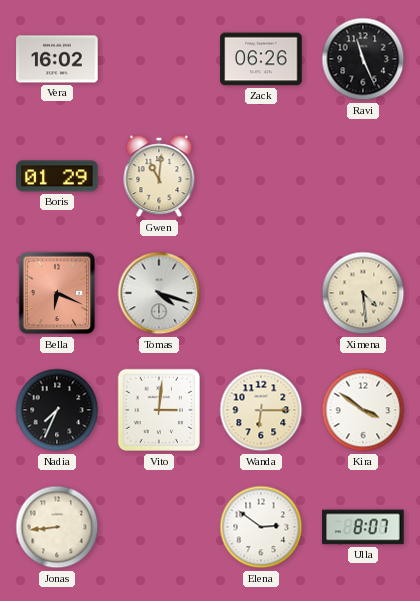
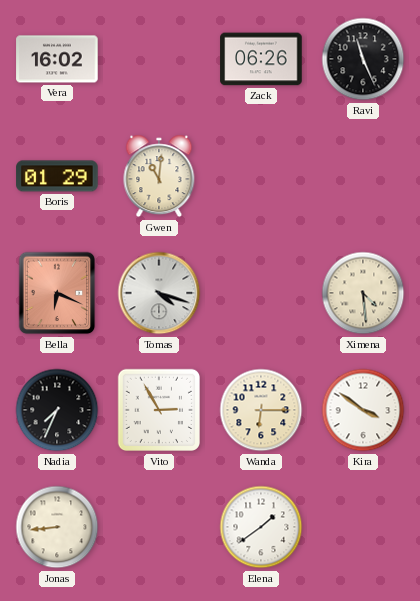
Vito: 3:01 -> 2:55
Elena: 2:51 -> 1:39
Ulla: 8:07 -> none
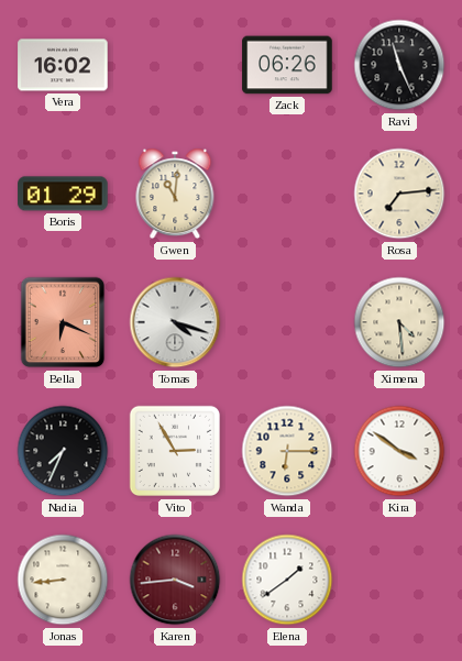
Rosa: none -> 7:14
Karen: none -> 3:44
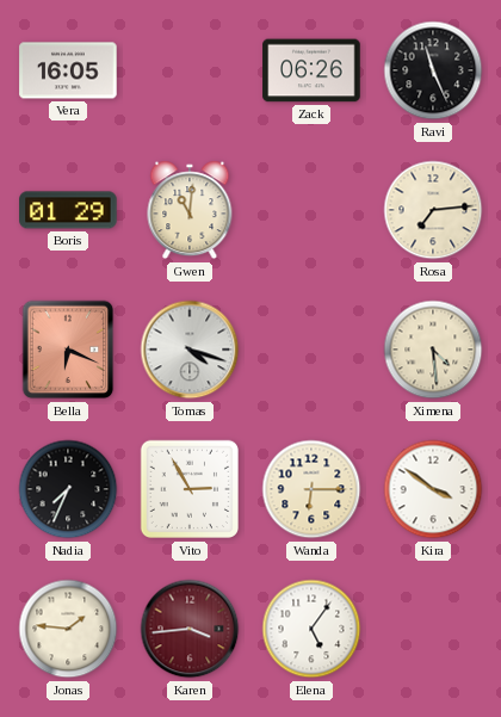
Vera: 16:02 -> 16:05
Jonas: 8:44 -> 1:46
Elena: 1:39 -> 5:06
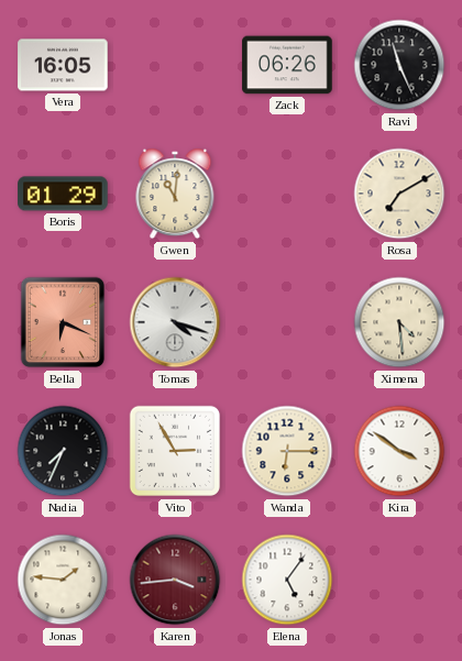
Rosa: 7:14 -> 7:10
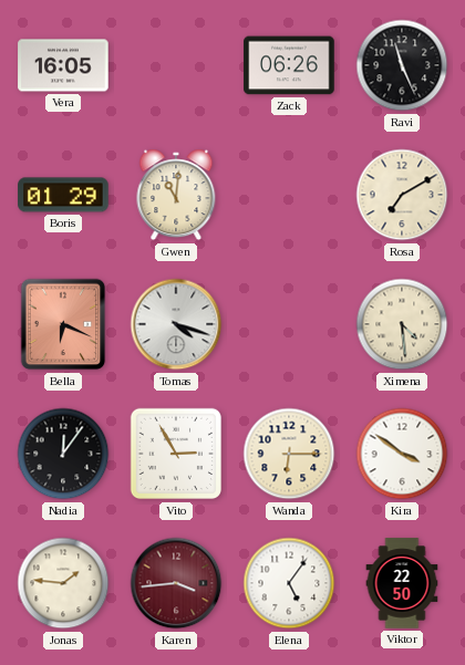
Nadia: 7:34 -> 12:06
Viktor: none -> 22:50
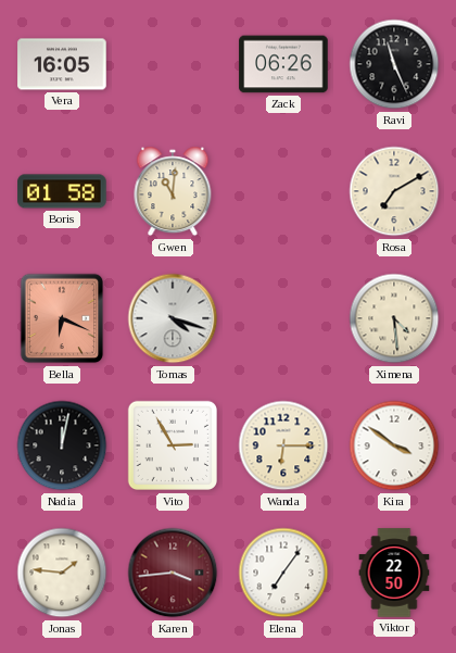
Boris: 01:29 -> 01:58
Nadia: 12:06 -> 12:02
Elena: 5:06 -> 7:06
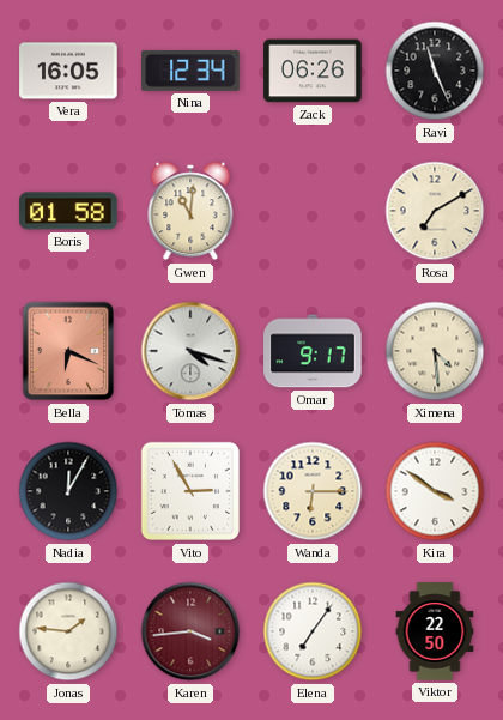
Nina: none -> 12:34
Omar: none -> 9:17
Nadia: 12:02 -> 12:05
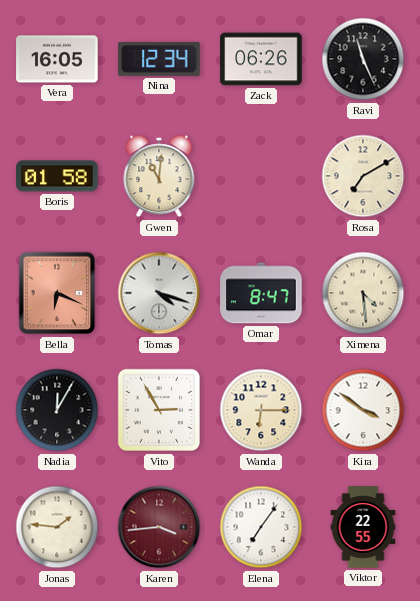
Omar: 9:17 -> 8:47
Viktor: 22:50 -> 22:55
